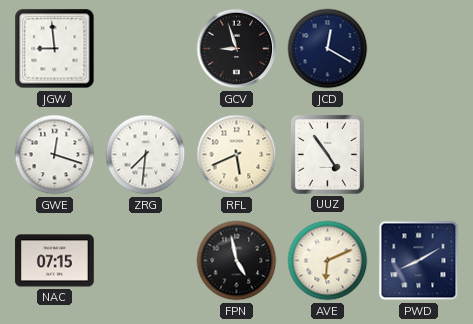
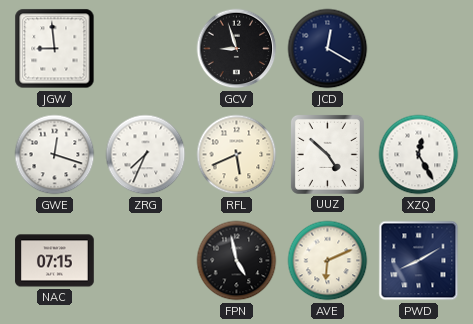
ZRG: 7:31 -> 7:34
UUZ: 4:54 -> 4:52
XZQ: none -> 12:25
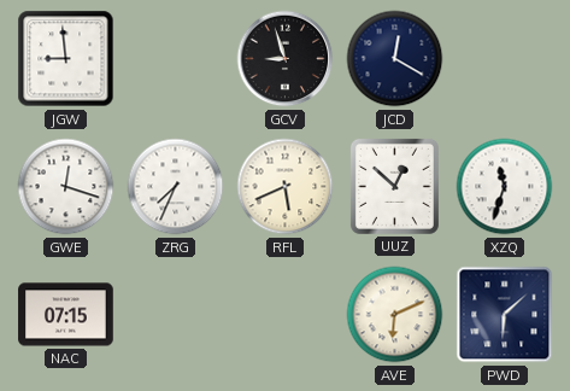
UUZ: 4:52 -> 12:52
XZQ: 12:25 -> 11:33
FPN: 4:58 -> none
PWD: 8:10 -> 6:08
